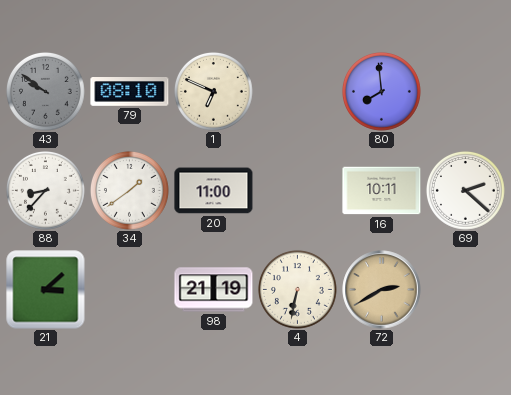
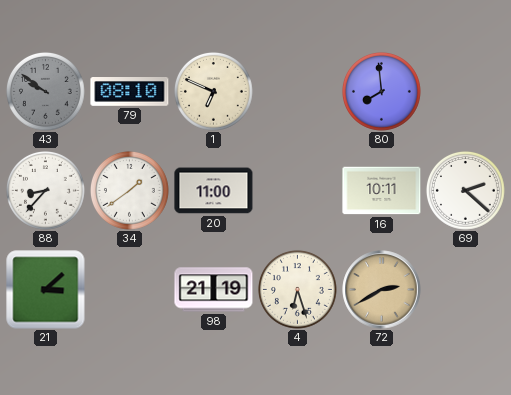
4: 6:32 -> 6:27
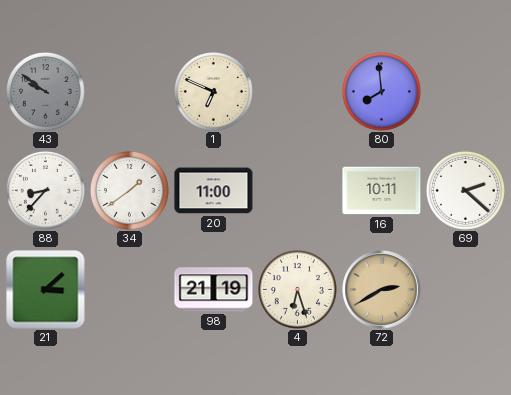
79: 08:10 -> none
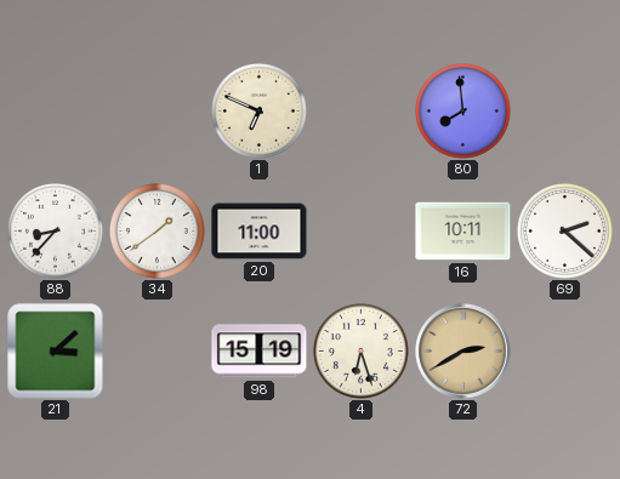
43: 9:51 -> none
98: 21:19 -> 15:19
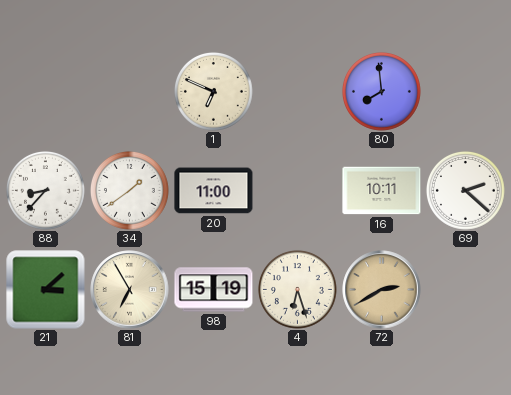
81: none -> 6:55
